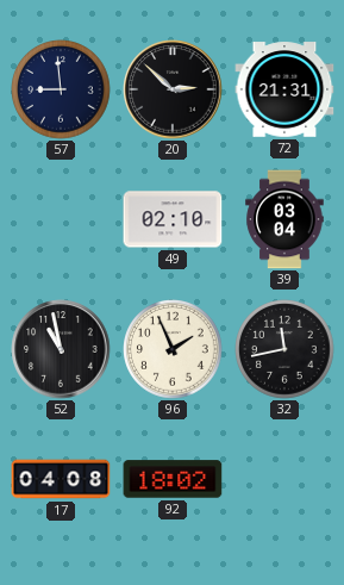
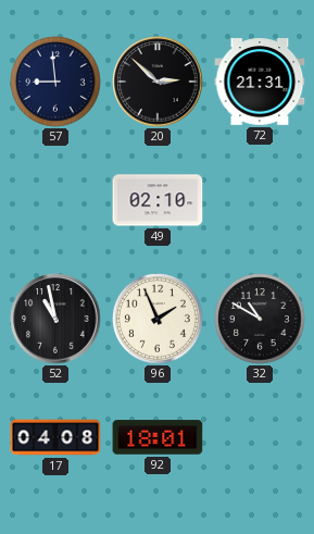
39: 03:04 -> none
32: 11:43 -> 10:50
92: 18:02 -> 18:01
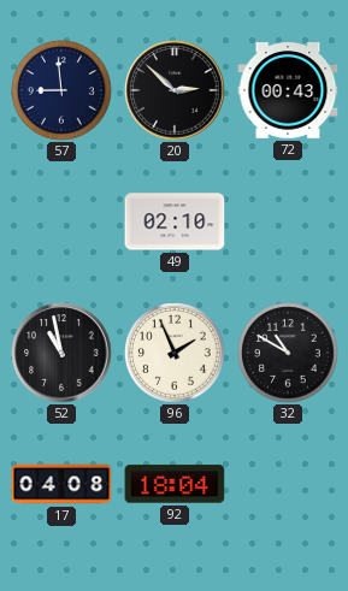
72: 21:31 -> 00:43
92: 18:01 -> 18:04
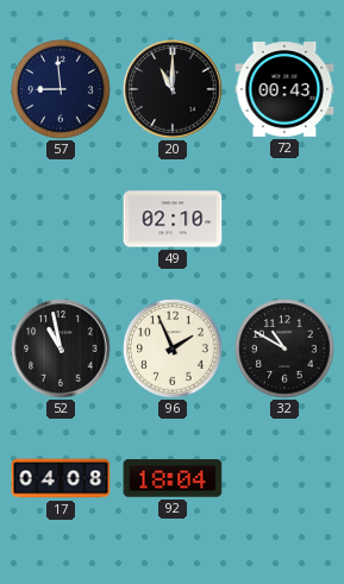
20: 2:52 -> 11:00
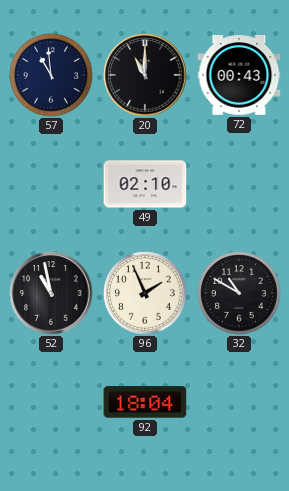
57: 8:59 -> 10:59
17: 04:08 -> none
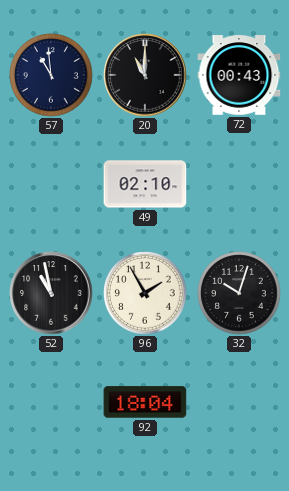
96: 1:56 -> 1:55
32: 10:50 -> 10:03
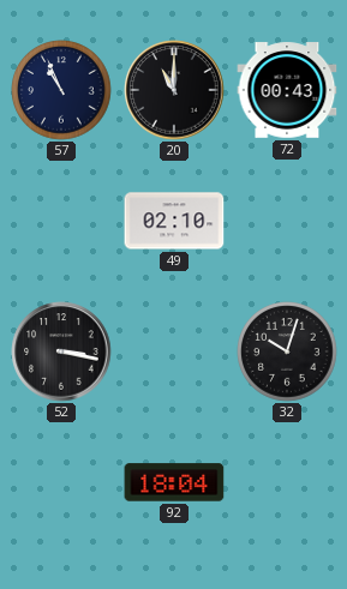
57: 10:59 -> 10:56
52: 10:58 -> 3:17
96: 1:55 -> none
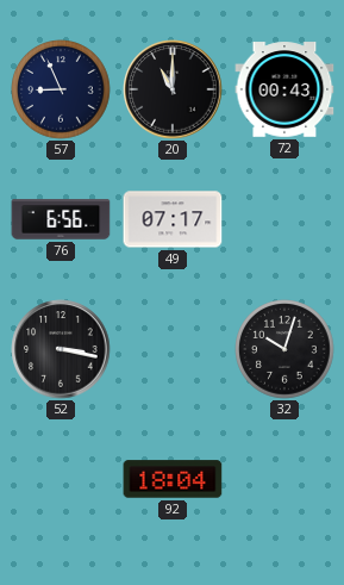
57: 10:56 -> 8:56
76: none -> 6:56
49: 02:10 -> 07:17
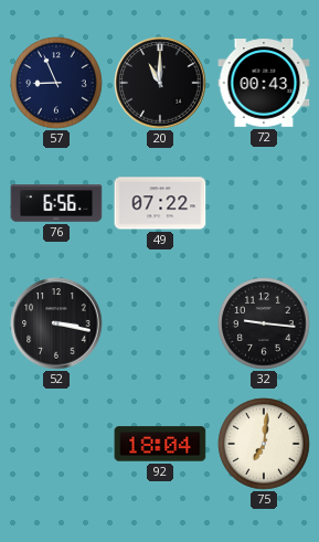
49: 07:17 -> 07:22
32: 10:03 -> 9:16
75: none -> 7:01
